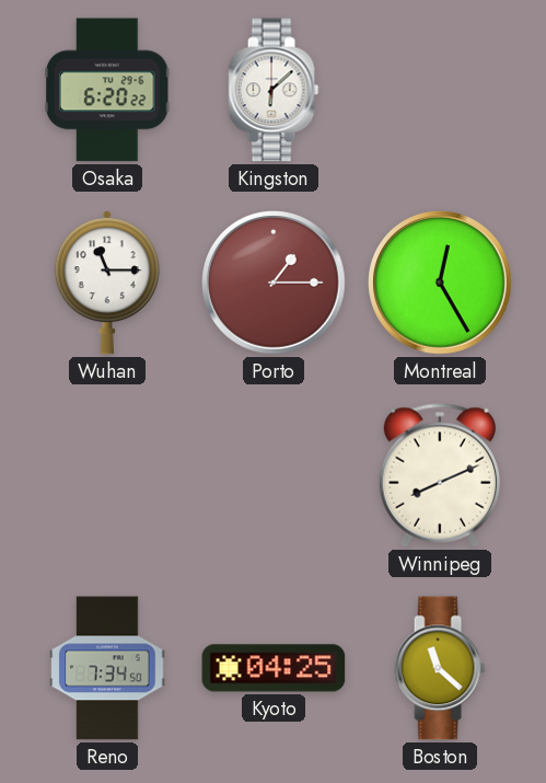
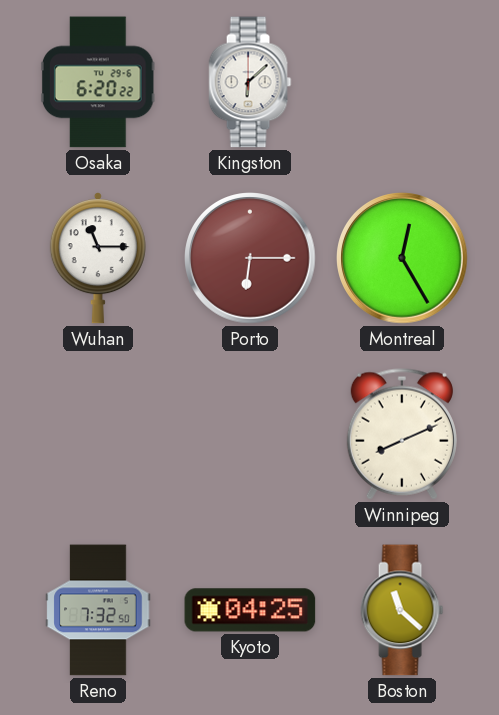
Porto: 1:15 -> 6:15
Reno: 7:34 -> 7:32
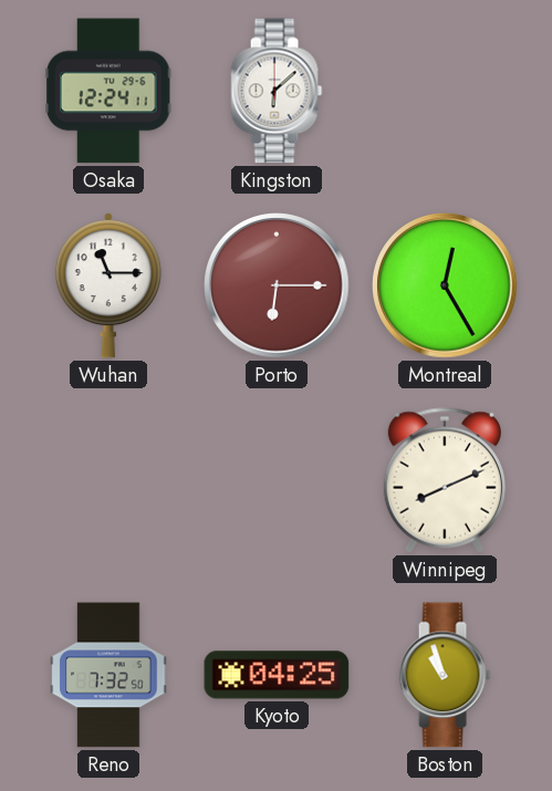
Osaka: 6:20 -> 12:24
Boston: 11:22 -> 10:57
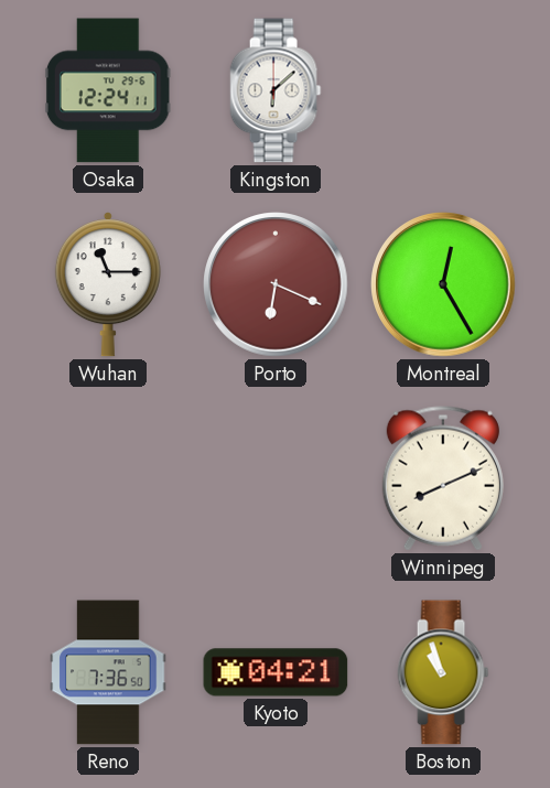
Porto: 6:15 -> 6:19
Reno: 7:32 -> 7:36
Kyoto: 04:25 -> 04:21
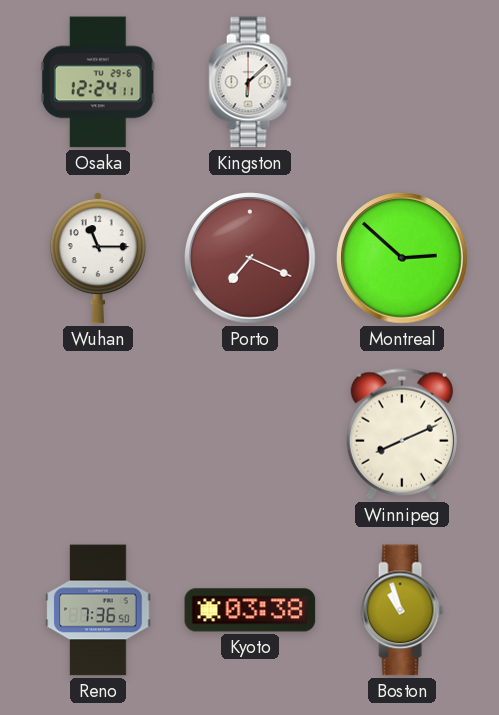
Porto: 6:19 -> 7:19
Montreal: 12:25 -> 2:52
Kyoto: 04:21 -> 03:38
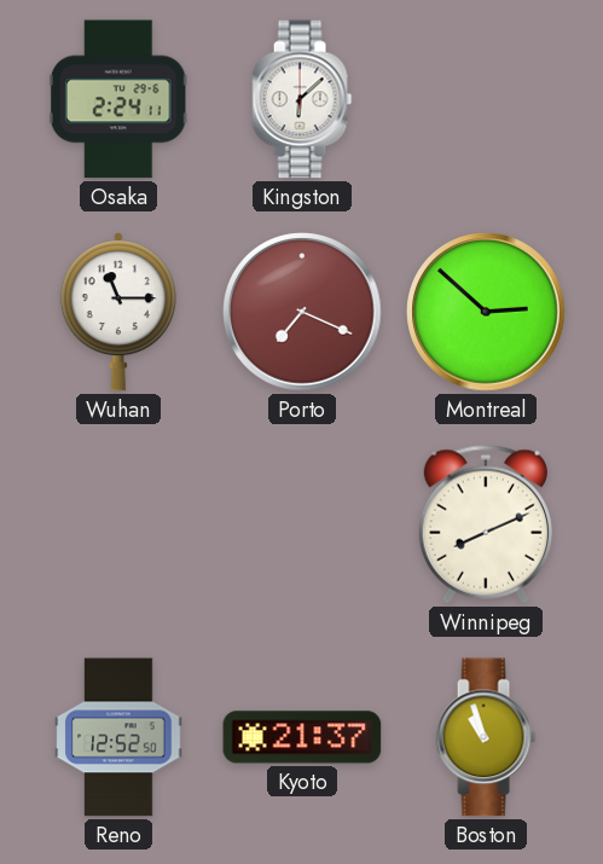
Osaka: 12:24 -> 2:24
Reno: 7:36 -> 12:52
Kyoto: 03:38 -> 21:37
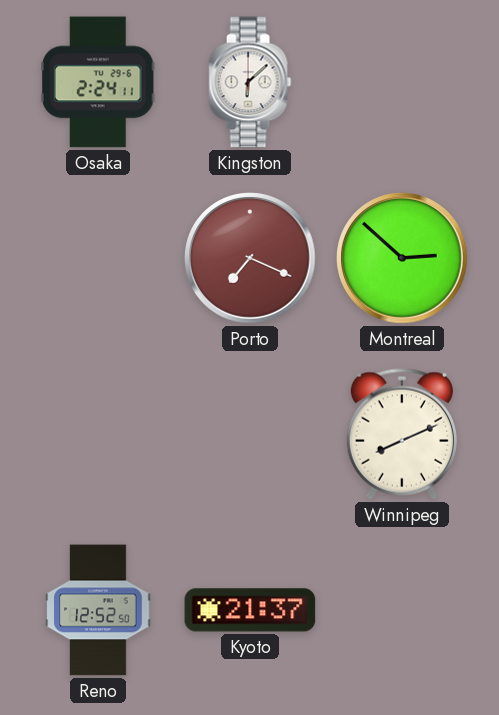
Wuhan: 11:15 -> none
Boston: 10:57 -> none
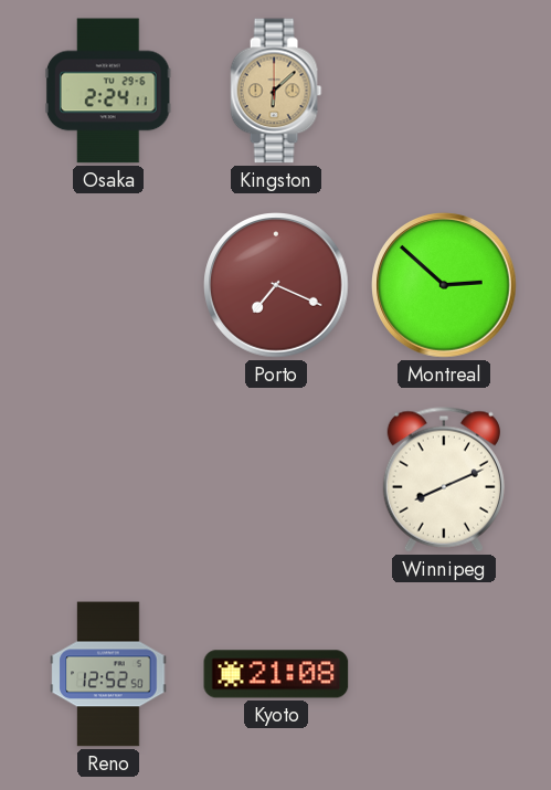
Kingston dial: white -> champagne
Kyoto: 21:37 -> 21:08
